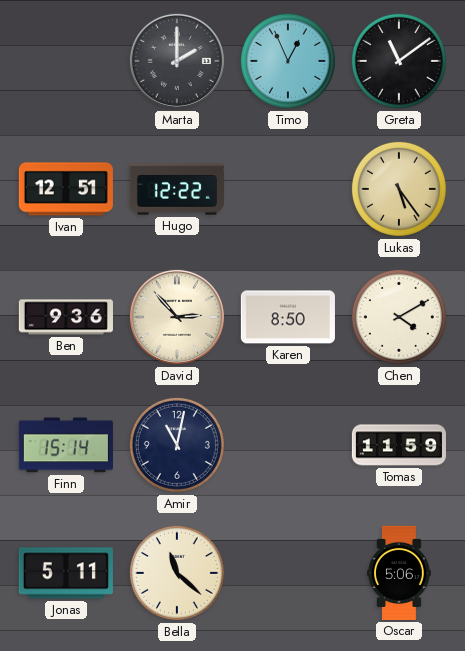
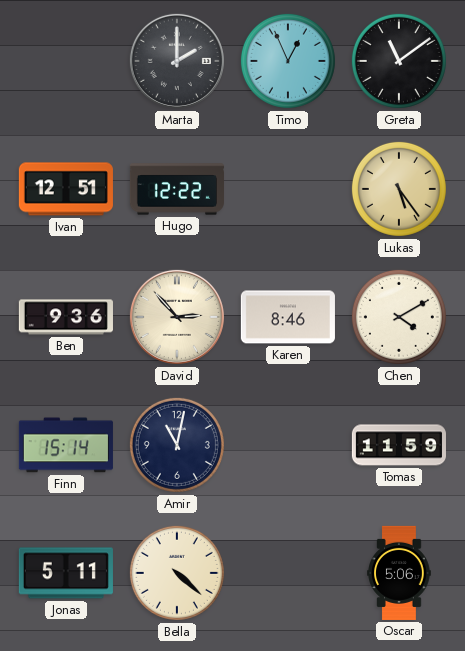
Karen: 8:50 -> 8:46
Bella: 11:22 -> 4:22
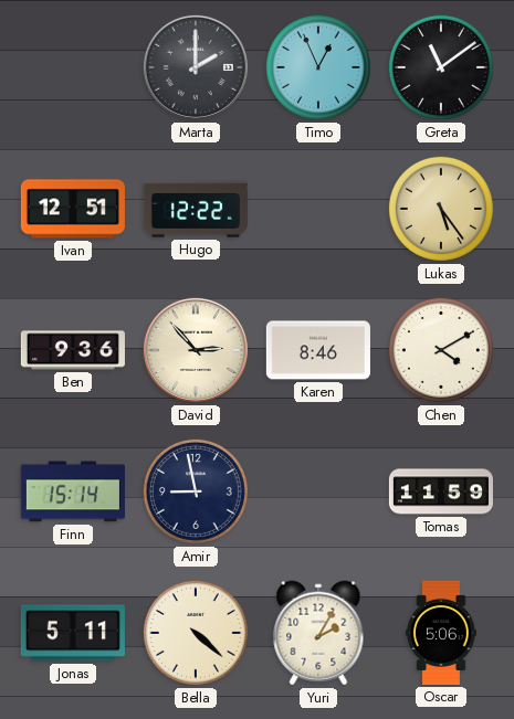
Amir: 11:02 -> 8:58
Yuri: none -> 2:05
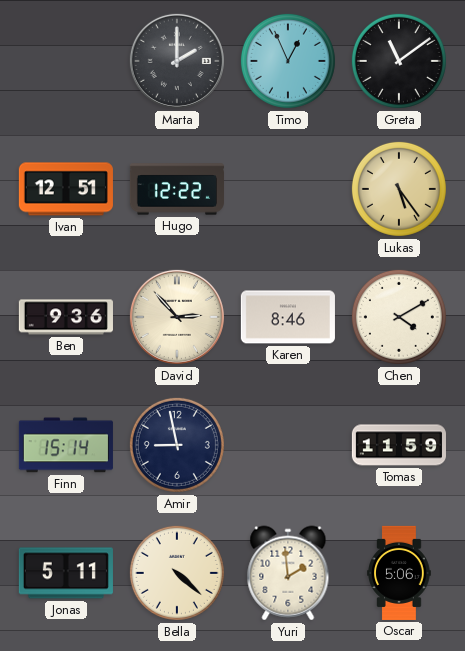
Yuri: 2:05 -> 1:59
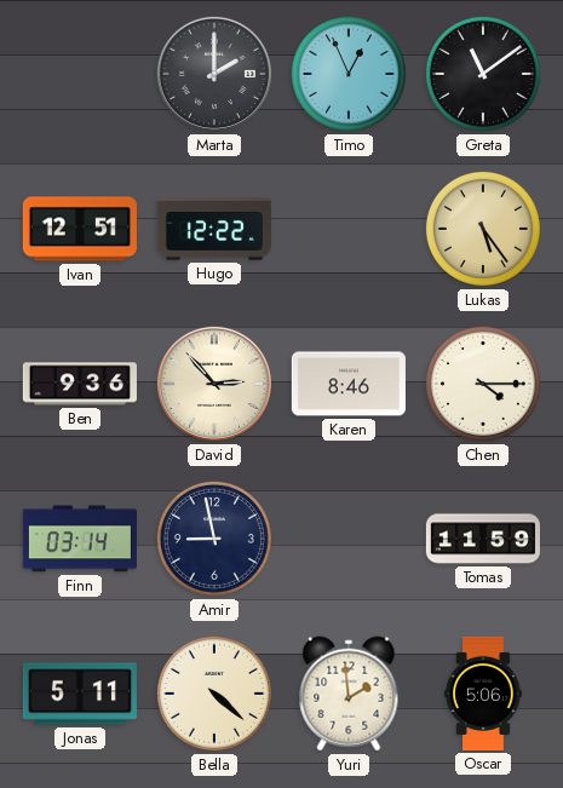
Chen: 4:10 -> 4:15
Finn: 15:14 -> 03:14
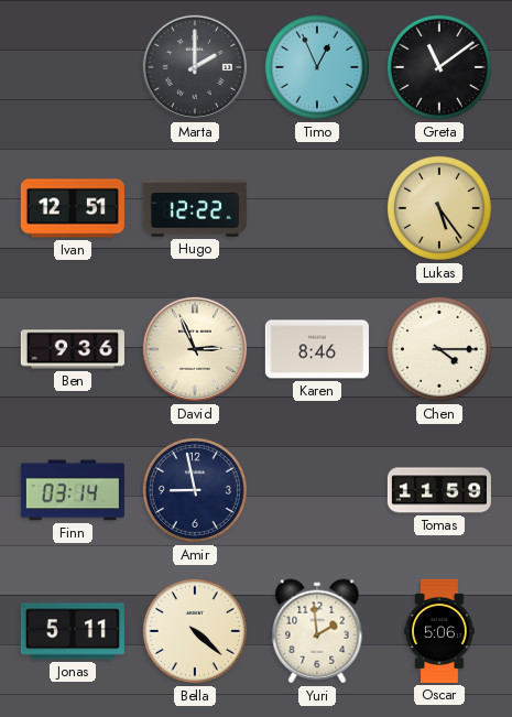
David: 2:53 -> 2:56
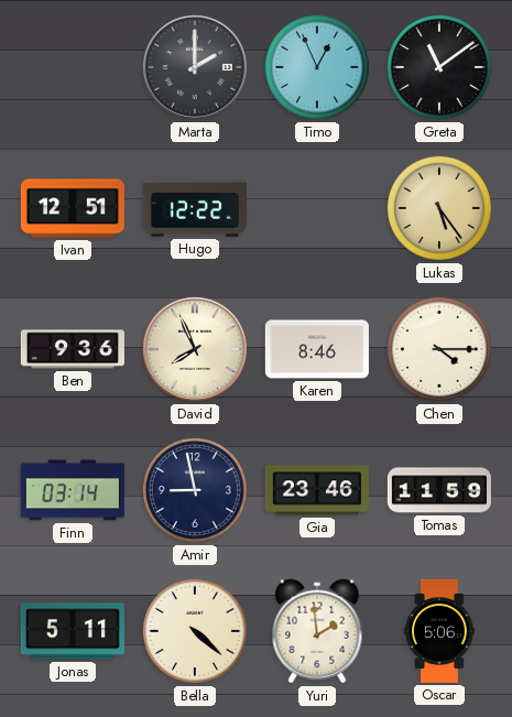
David: 2:56 -> 7:56
Gia: none -> 23:46
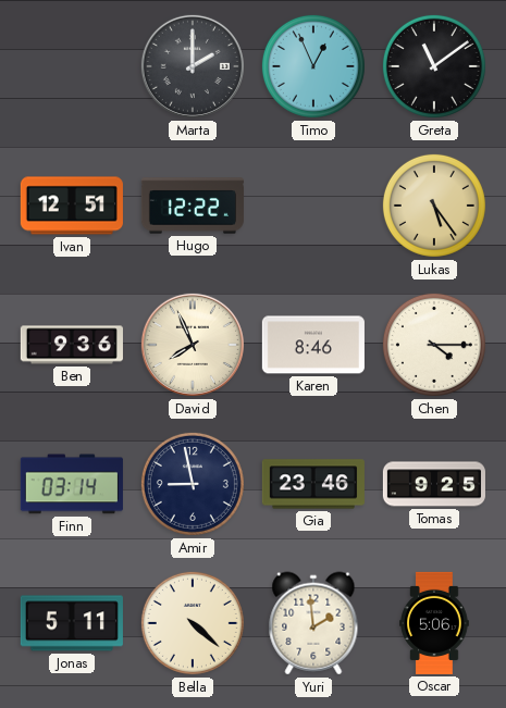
Tomas: 11:59 -> 9:25
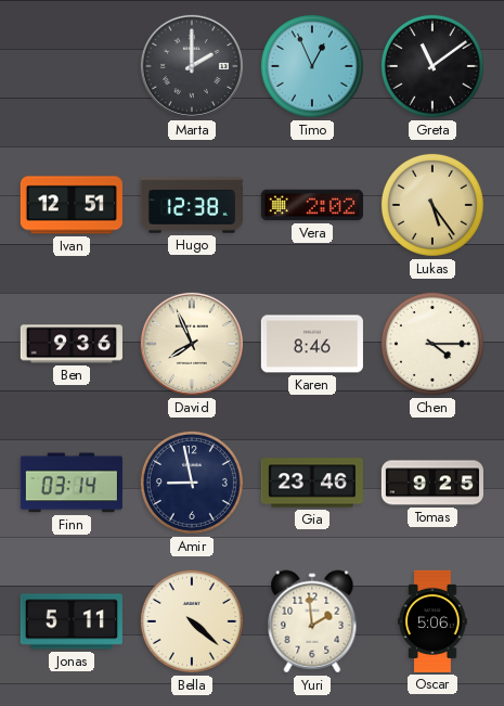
Hugo: 12:22 -> 12:38
Vera: none -> 2:02
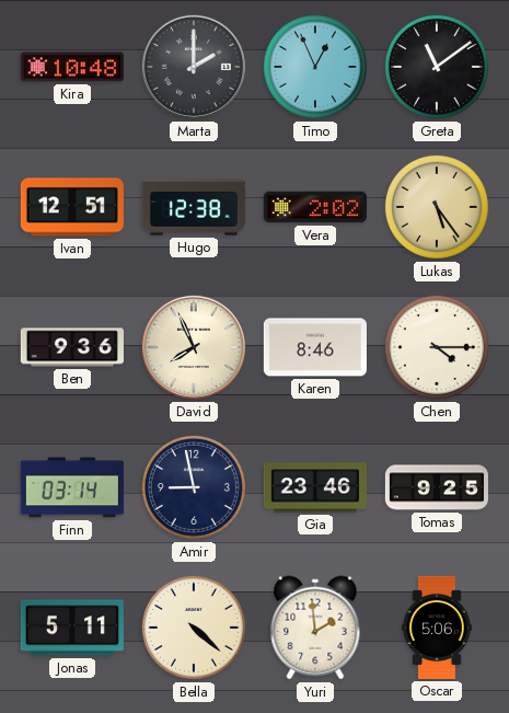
Kira: none -> 10:48
